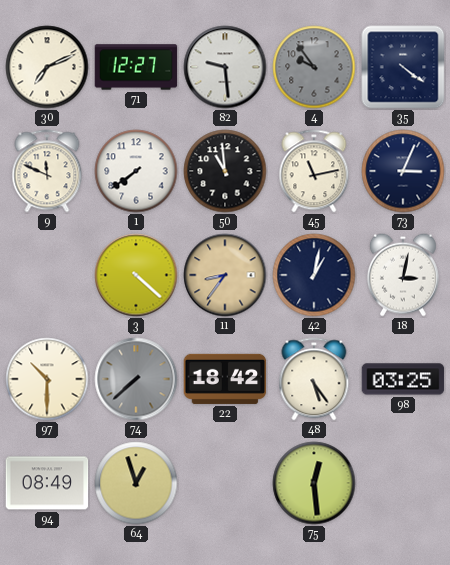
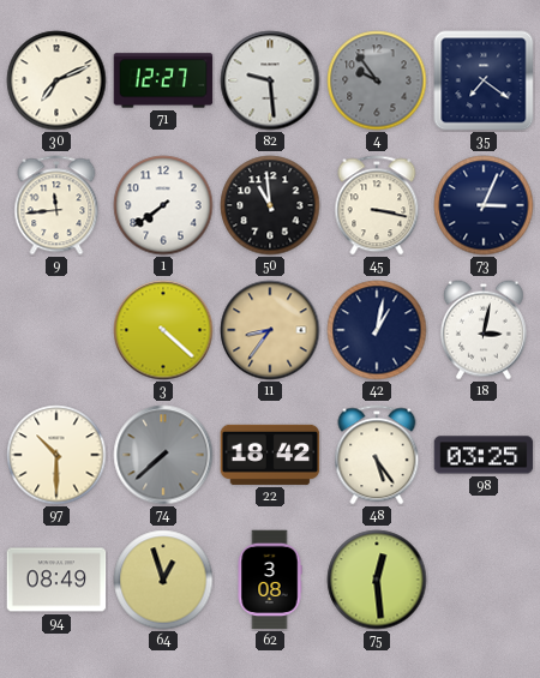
35: 4:21 -> 7:21
9: 11:49 -> 11:44
45: 11:13 -> 3:17
62: none -> 3:08
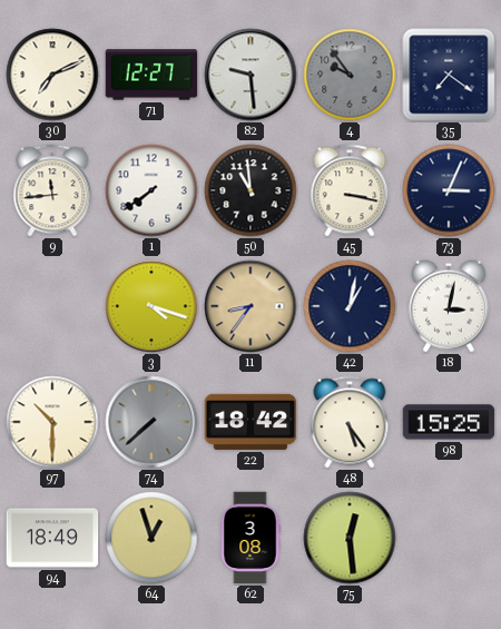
3: 4:22 -> 4:18
98: 03:25 -> 15:25
94: 08:49 -> 18:49
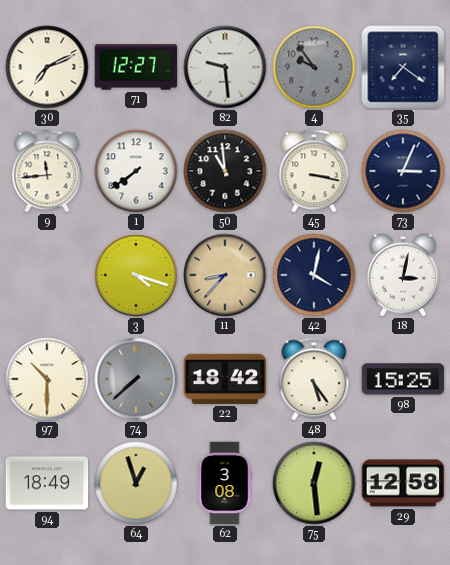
11: 8:36 -> 8:37
42: 1:02 -> 4:02
29: none -> 12:58
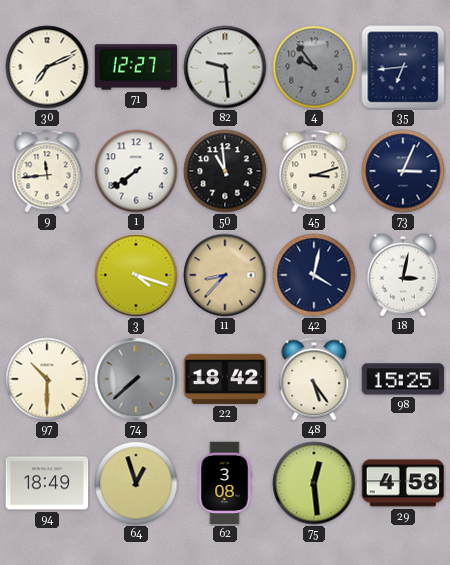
35: 7:21 -> 6:44
45: 3:17 -> 3:12
29: 12:58 -> 4:58
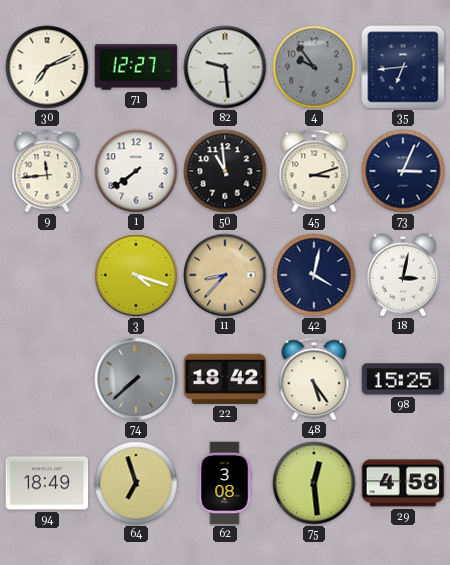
97: 10:30 -> none
64: 12:57 -> 6:57
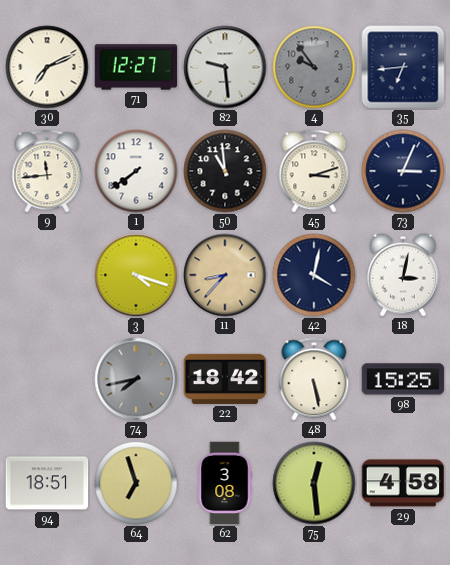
74: 7:38 -> 7:43
48: 5:24 -> 5:28
94: 18:49 -> 18:51
